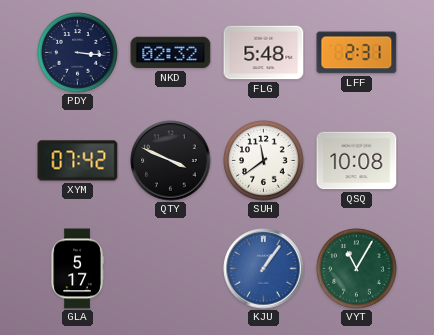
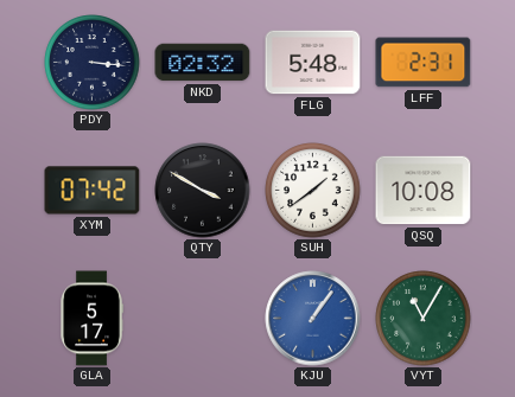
QTY: 3:49 -> 3:50
SUH: 11:39 -> 1:39
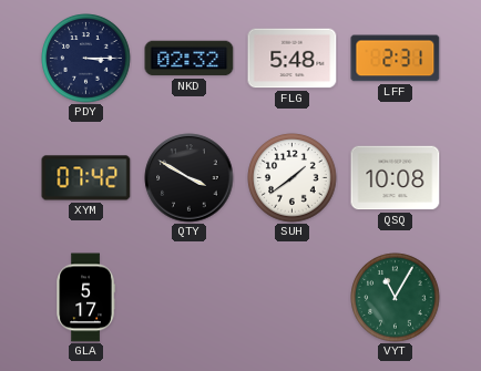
PDY: 3:16 -> 3:15
KJU: 1:06 -> none
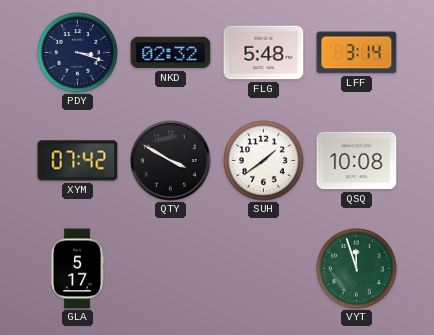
PDY: 3:15 -> 3:18
LFF: 2:31 -> 3:14
VYT: 11:05 -> 11:57
